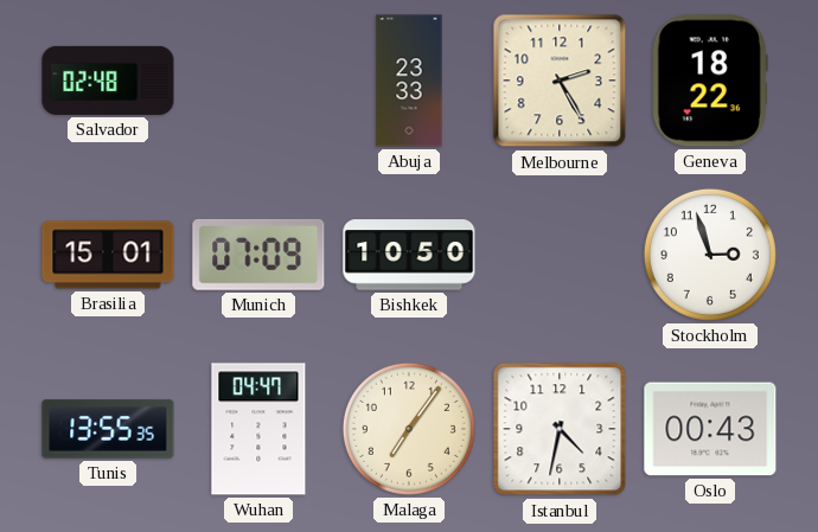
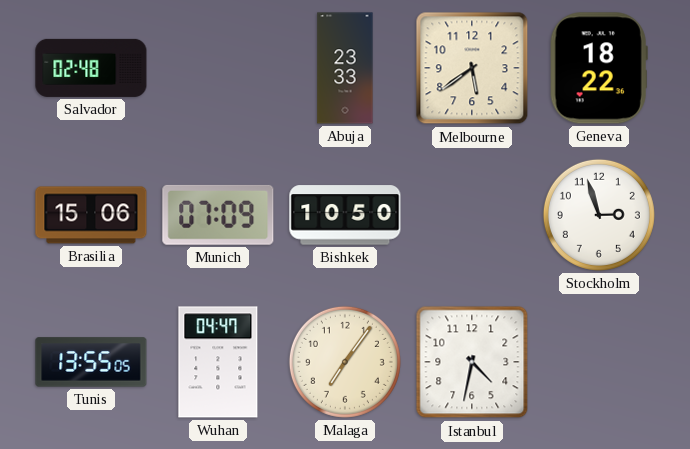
Melbourne: 2:25 -> 5:39
Brasilia: 15:01 -> 15:06
Tunis: 13:55:35 -> 13:55:05
Oslo: 00:43 -> none
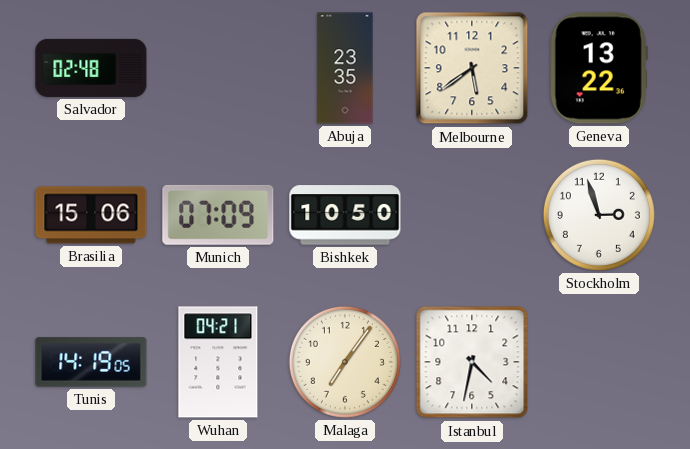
Abuja: 23:33 -> 23:35
Geneva: 18:22 -> 13:22
Tunis: 13:55 -> 14:19
Wuhan: 04:47 -> 04:21
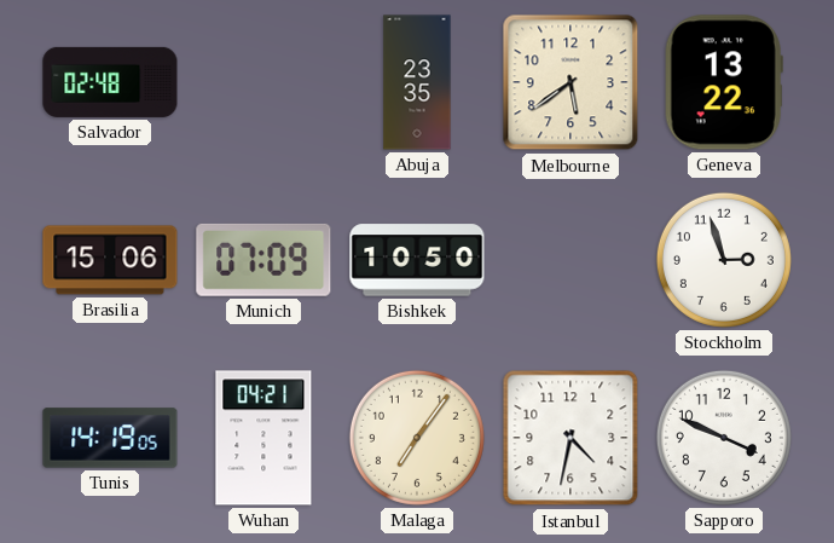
Sapporo: none -> 3:49
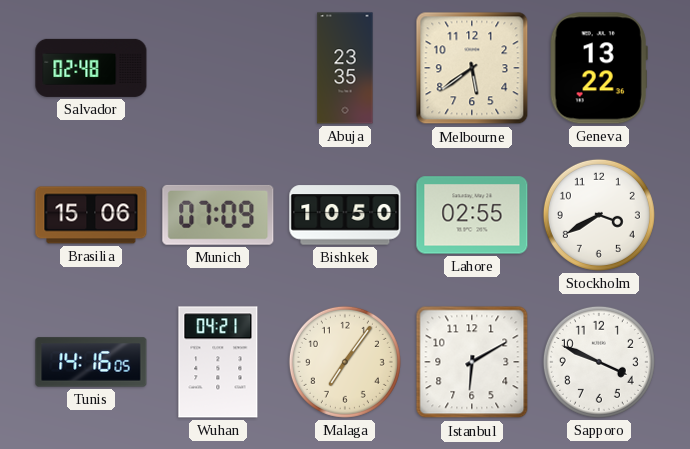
Lahore: none -> 02:55
Stockholm: 2:57 -> 3:40
Tunis: 14:19 -> 14:16
Istanbul: 4:32 -> 6:10
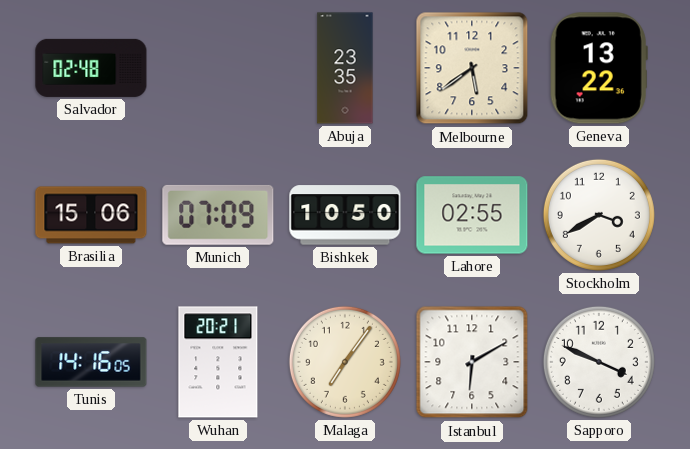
Wuhan: 04:21 -> 20:21
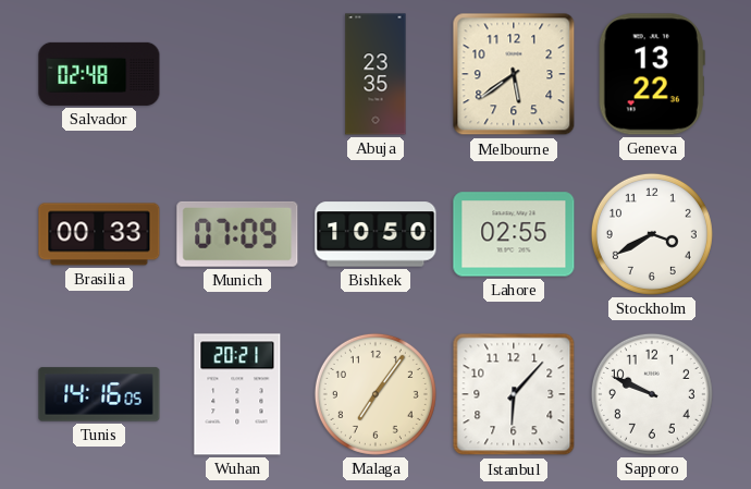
Brasilia: 15:06 -> 00:33
Istanbul: 6:10 -> 6:07
Sapporo: 3:49 -> 9:49
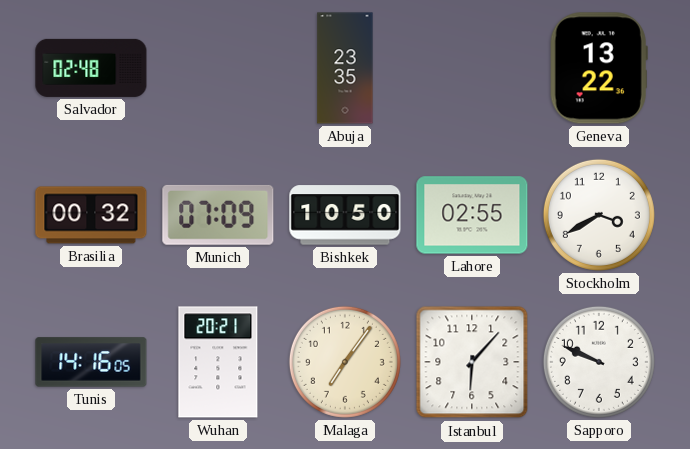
Melbourne: 5:39 -> none
Brasilia: 00:33 -> 00:32
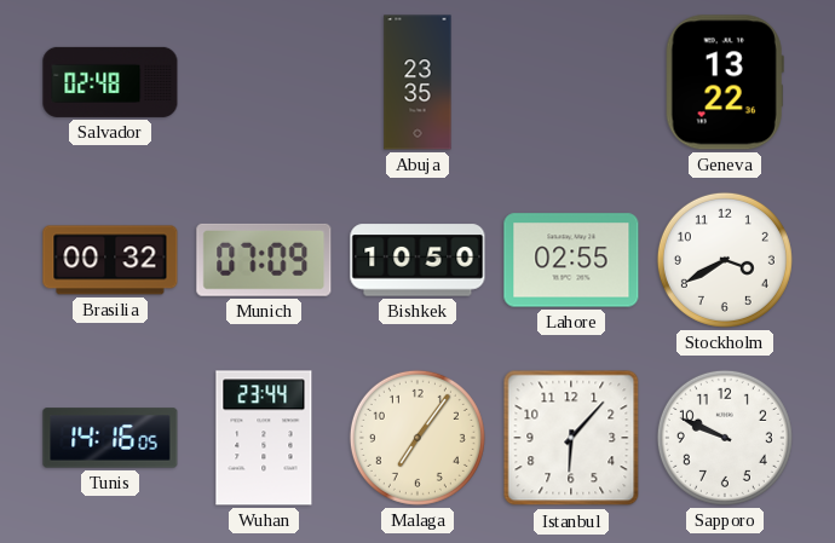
Wuhan: 20:21 -> 23:44
